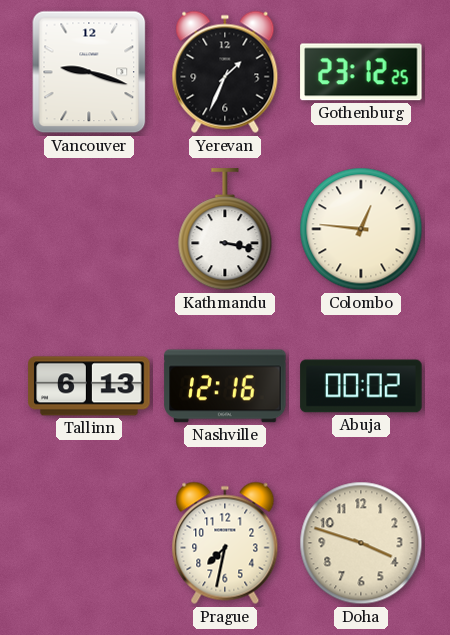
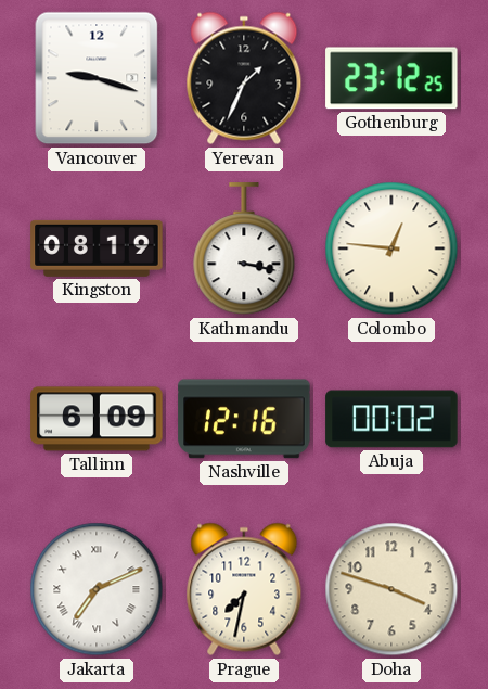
Kingston: none -> 08:19
Tallinn: 6:13 -> 6:09
Jakarta: none -> 7:11
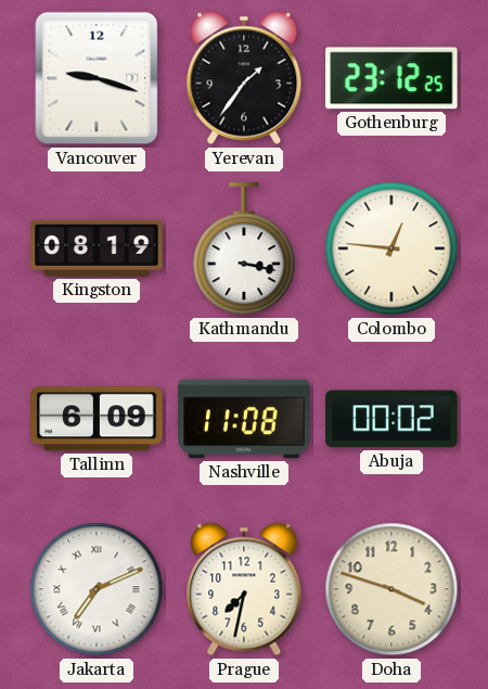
Yerevan: 1:34 -> 1:36
Nashville: 12:16 -> 11:08
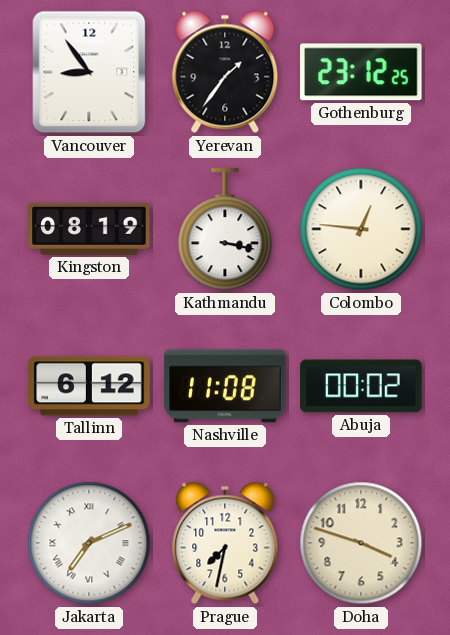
Vancouver: 9:18 -> 8:54
Tallinn: 6:09 -> 6:12
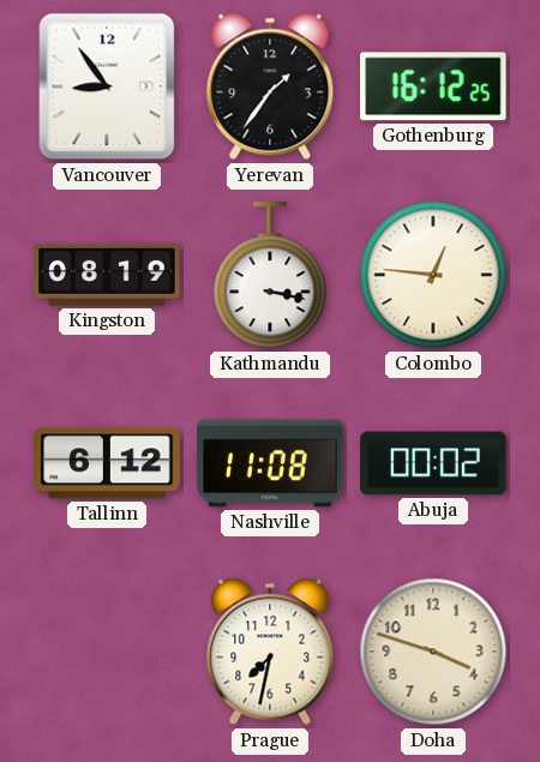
Gothenburg: 23:12 -> 16:12
Jakarta: 7:11 -> none
